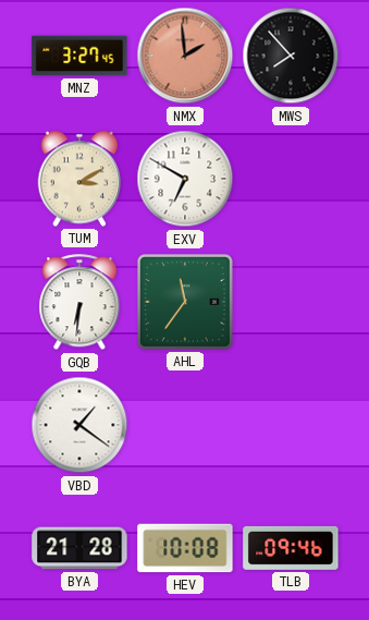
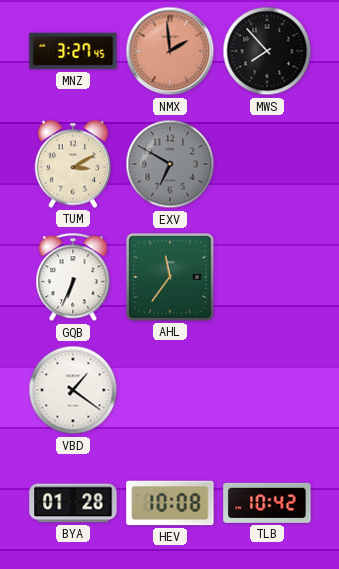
EXV dial: white -> grey
GQB: 6:31 -> 6:34
BYA: 21:28 -> 01:28
TLB: 09:46 -> 10:42
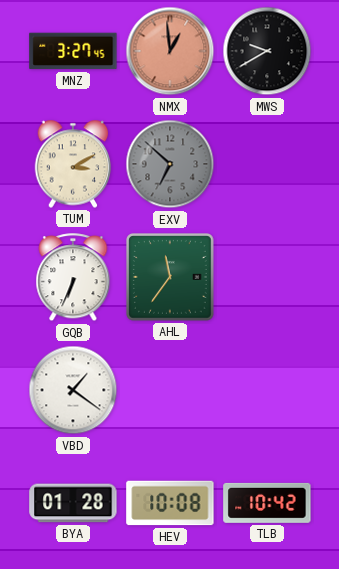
NMX: 1:59 -> 12:59
MWS: 7:53 -> 9:40
EXV: 6:50 -> 6:52
